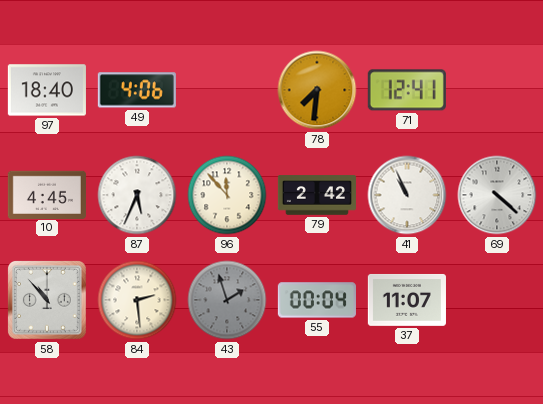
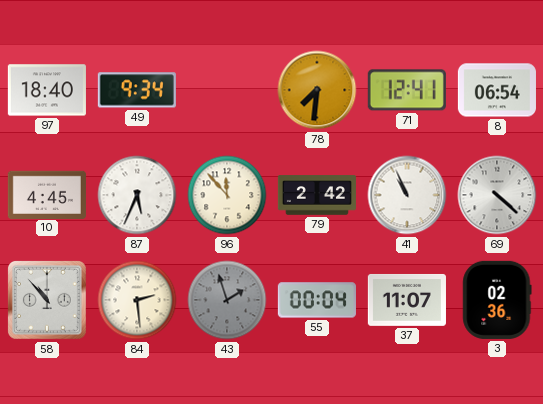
49: 4:06 -> 9:34
8: none -> 06:54
3: none -> 02:36
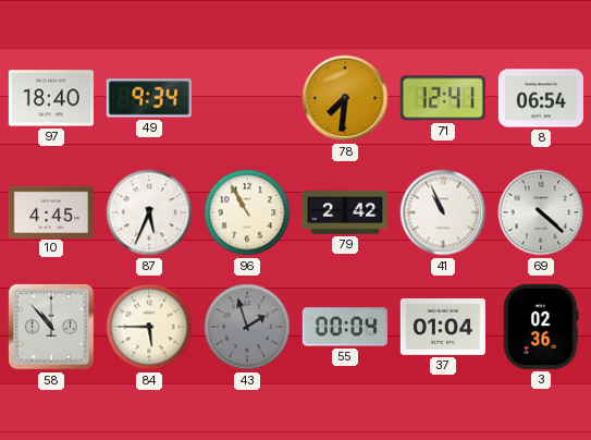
96: 11:53 -> 10:55
84: 2:29 -> 5:45
37: 11:07 -> 01:04
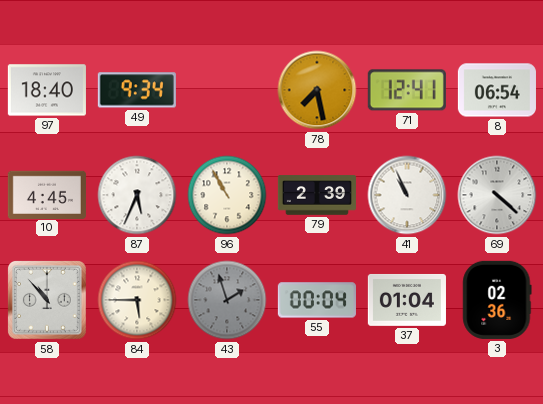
78: 7:31 -> 7:28
79: 2:42 -> 2:39
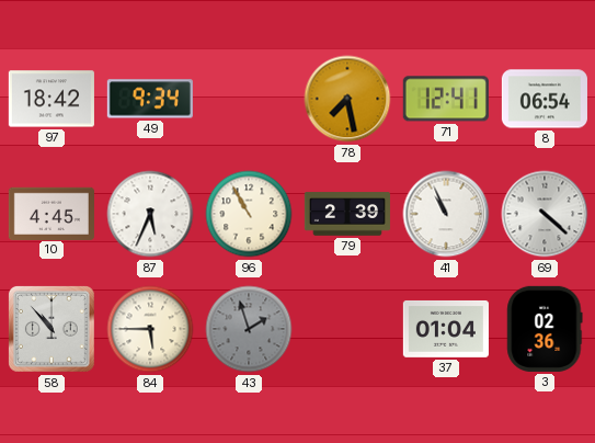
97: 18:40 -> 18:42
55: 00:04 -> none
